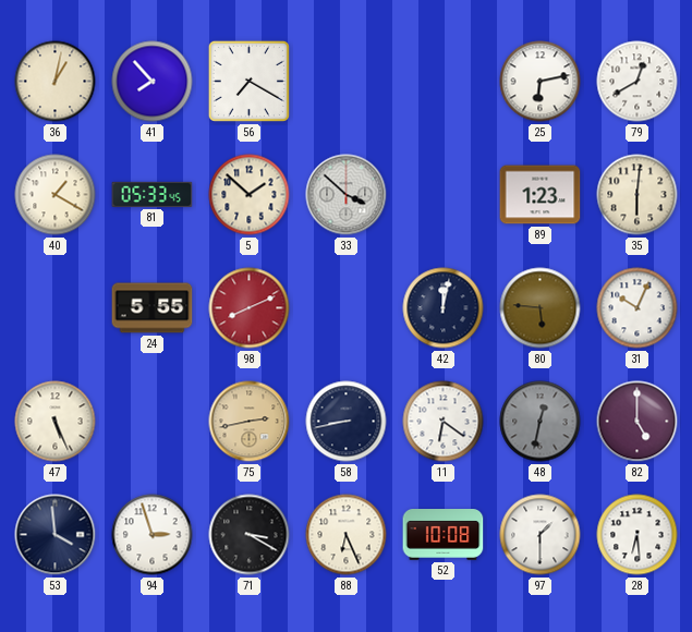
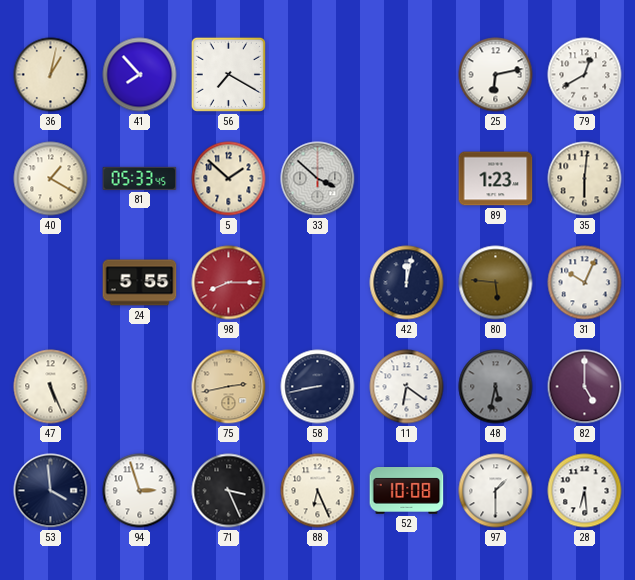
98: 8:11 -> 8:15
48: 12:32 -> 5:32
71: 3:20 -> 3:26
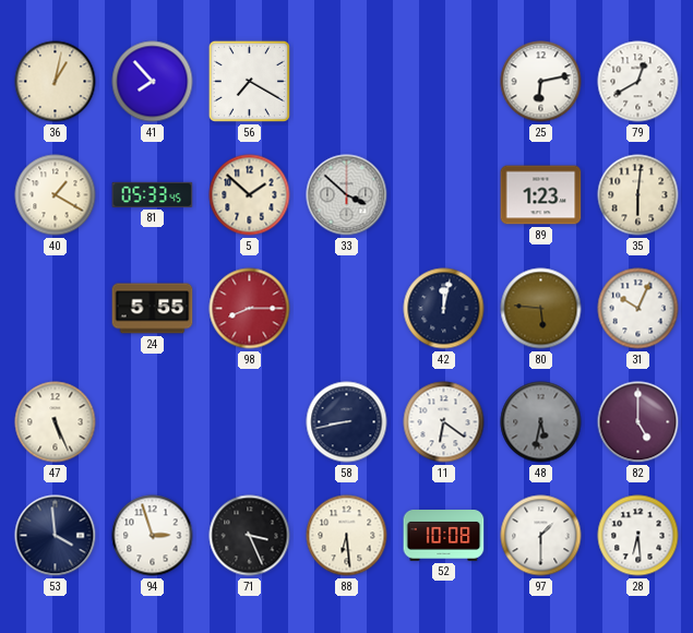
75: 2:43 -> none
88: 6:26 -> 6:29
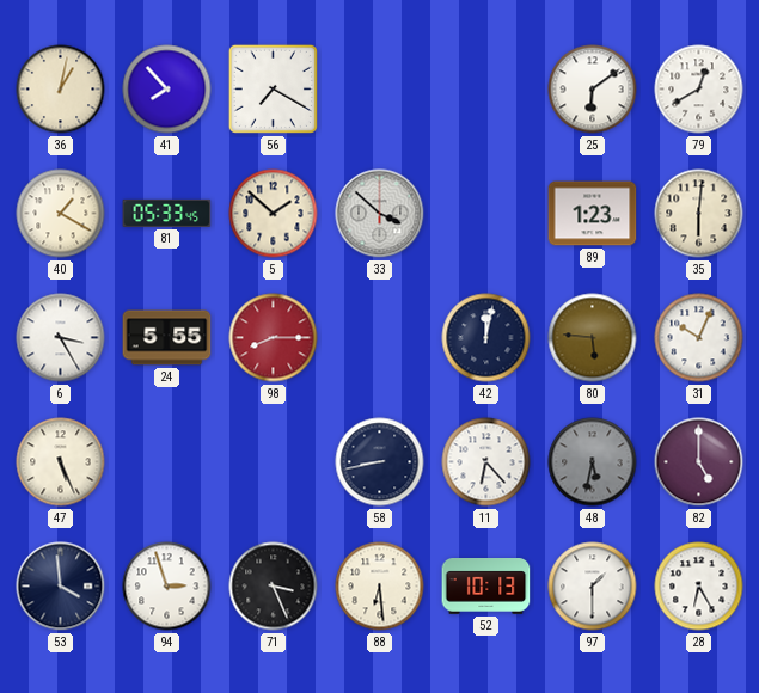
25: 6:13 -> 6:09
6: none -> 3:25
11: 6:21 -> 6:23
52: 10:08 -> 10:13
28: 6:29 -> 6:25
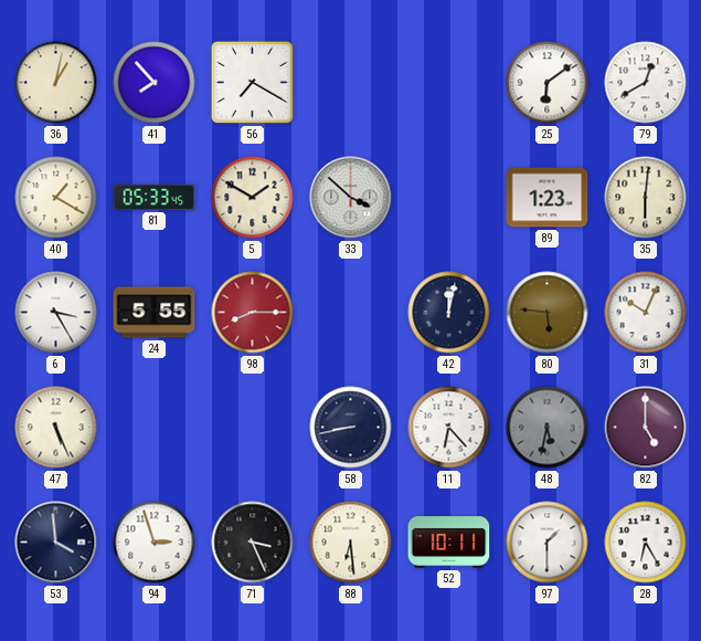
5: 1:52 -> 1:50
52: 10:13 -> 10:11
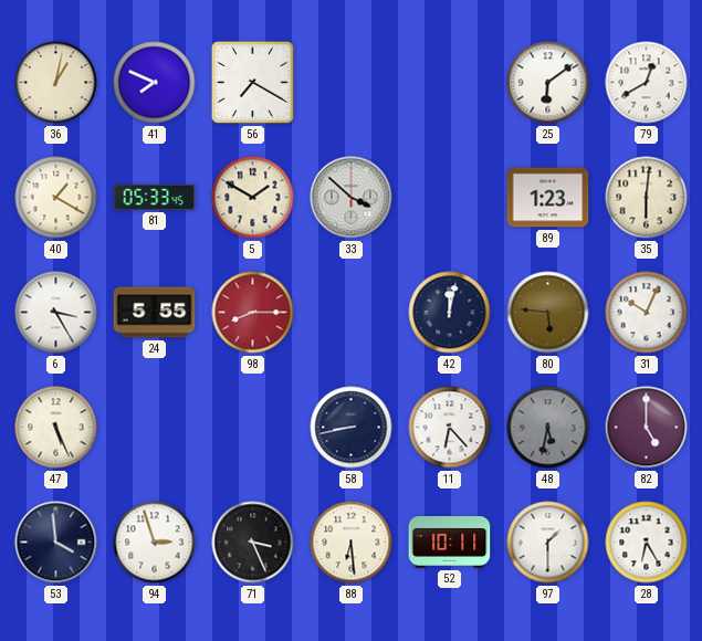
41: 7:53 -> 7:49
